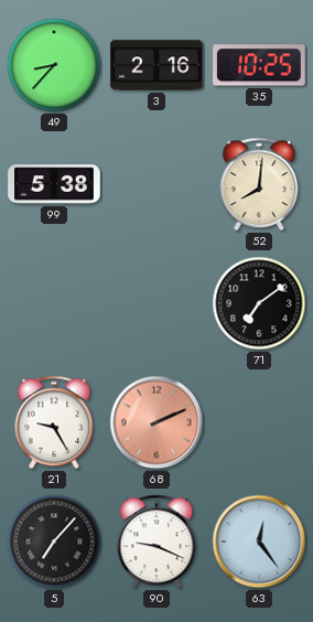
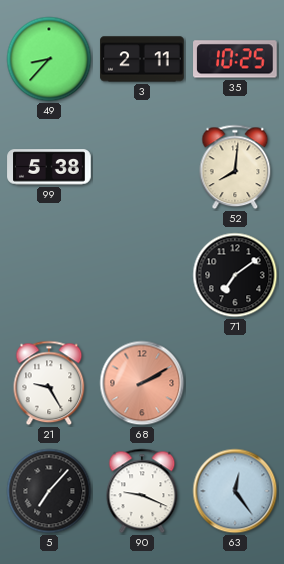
3: 2:16 -> 2:11
68: 2:11 -> 2:10
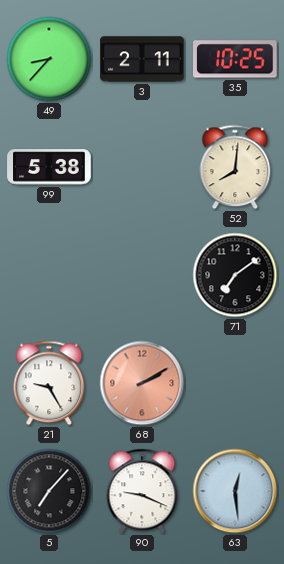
63: 12:24 -> 12:29
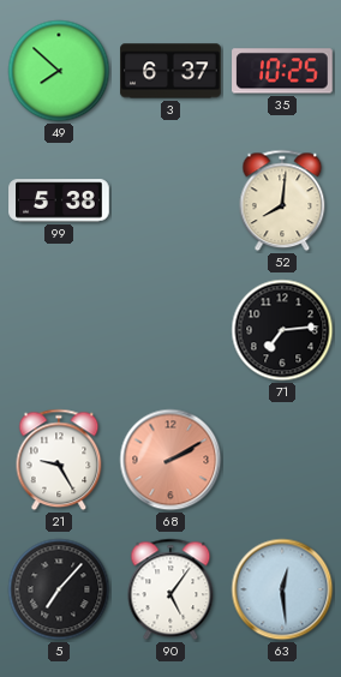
49: 8:37 -> 7:52
3: 2:11 -> 6:37
71: 7:09 -> 7:14
90: 9:19 -> 5:06
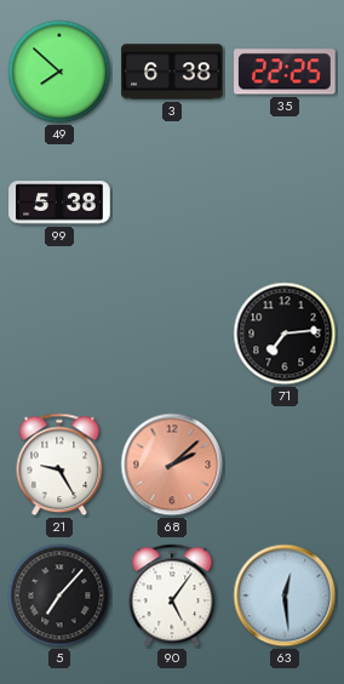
3: 6:37 -> 6:38
35: 10:25 -> 22:25
52: 8:01 -> none
68: 2:10 -> 2:08
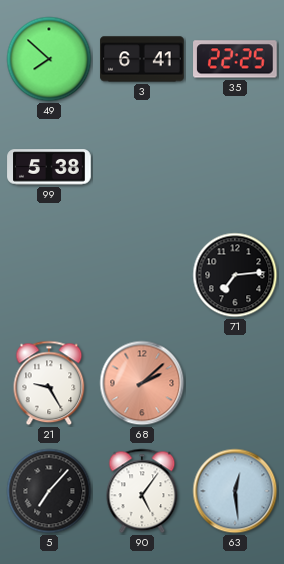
3: 6:38 -> 6:41
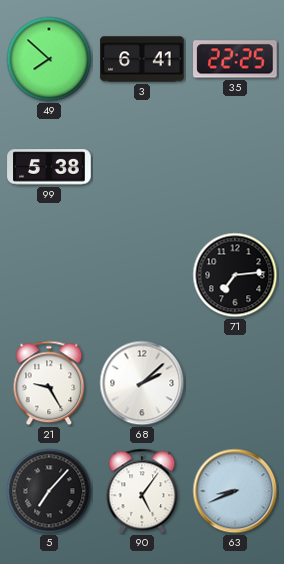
68 dial: salmon -> white
63: 12:29 -> 8:41
